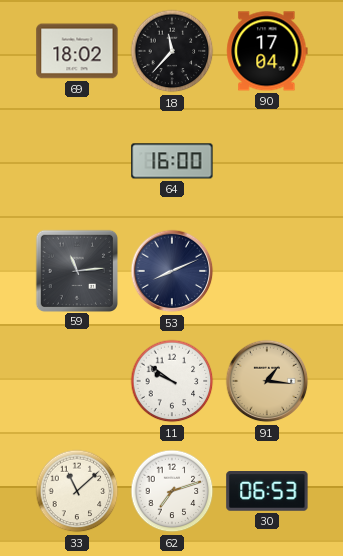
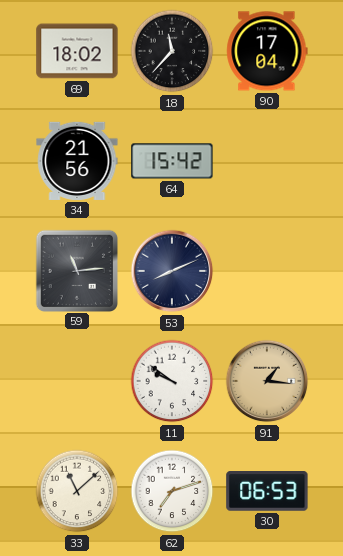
34: none -> 21:56
64: 16:00 -> 15:42
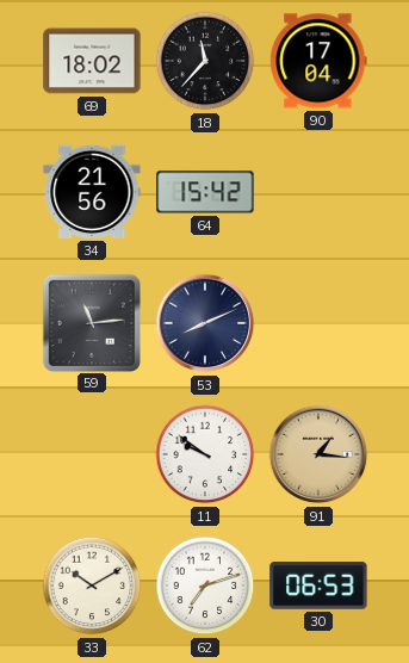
33: 11:08 -> 10:10
